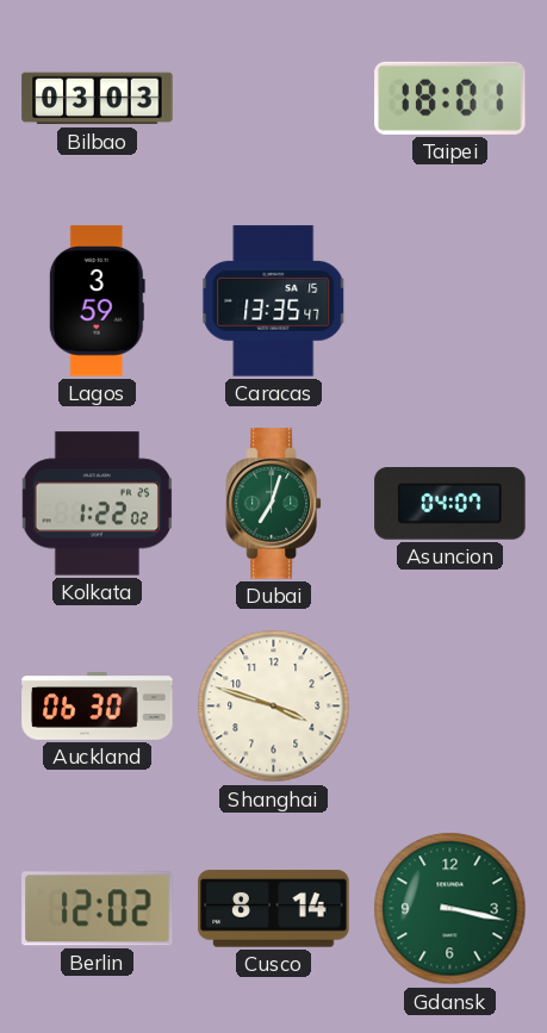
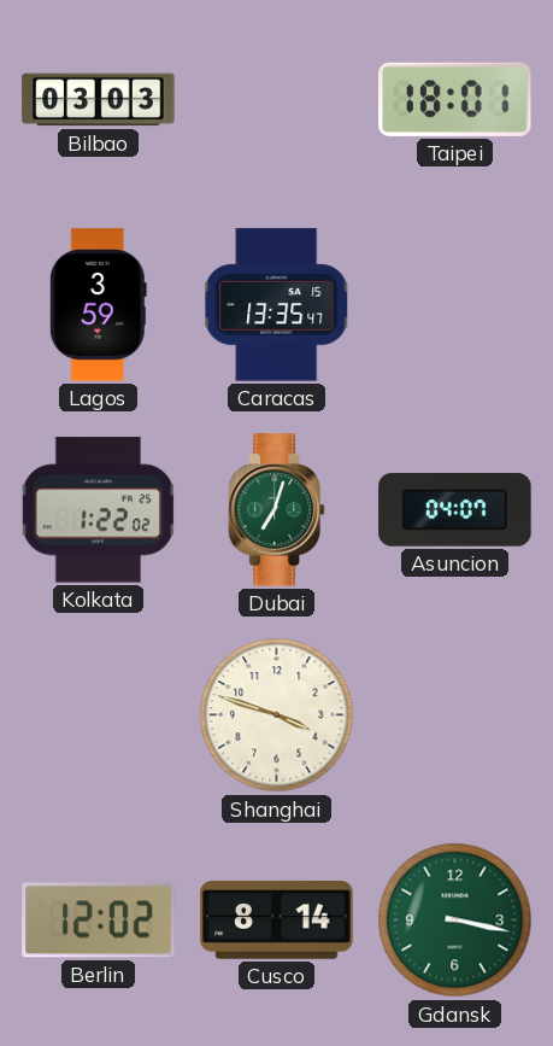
Auckland: 06:30 -> none
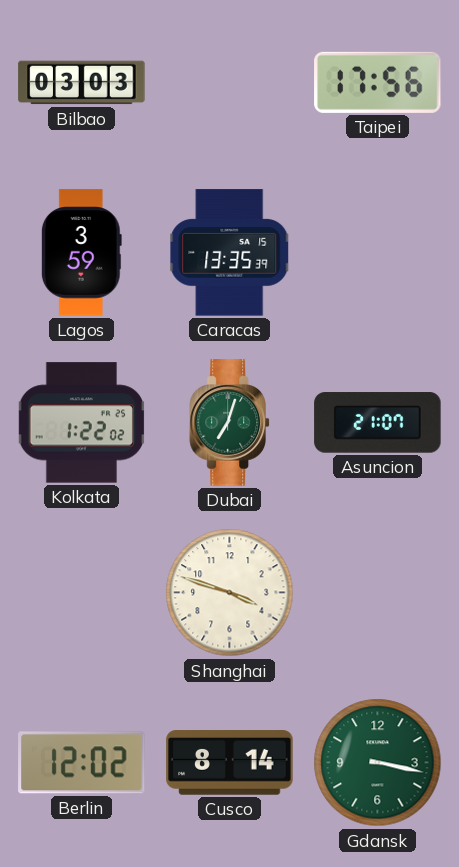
Taipei: 18:01 -> 17:56
Caracas: 13:35:47 -> 13:35:39
Asuncion: 04:07 -> 21:07
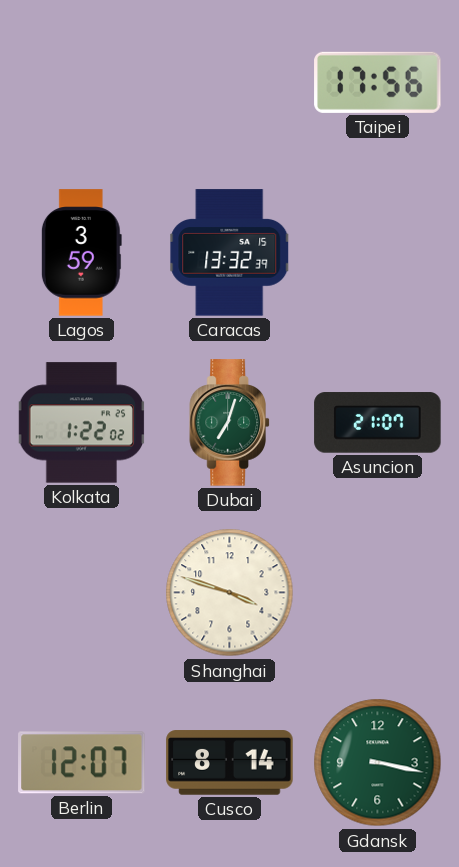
Bilbao: 03:03 -> none
Caracas: 13:35 -> 13:32
Berlin: 12:02 -> 12:07
